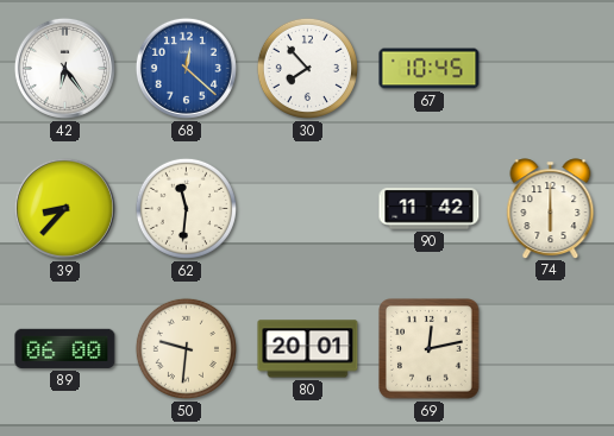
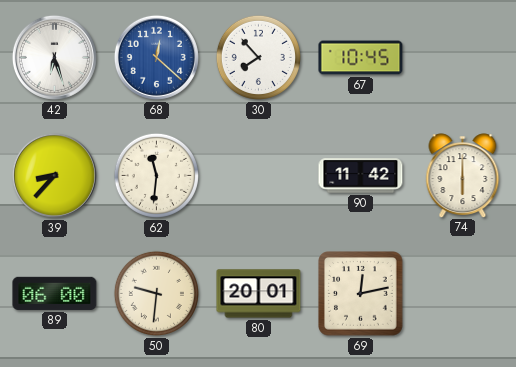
42: 6:24 -> 6:27
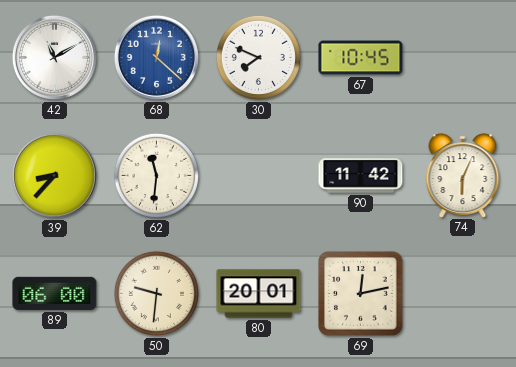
42: 6:27 -> 11:10
30: 7:53 -> 7:49
74: 6:00 -> 6:04
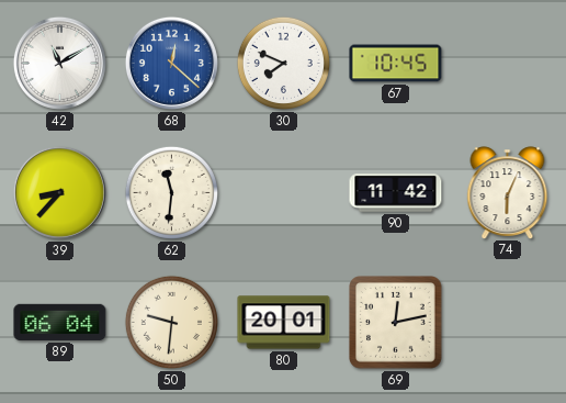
89: 06:00 -> 06:04
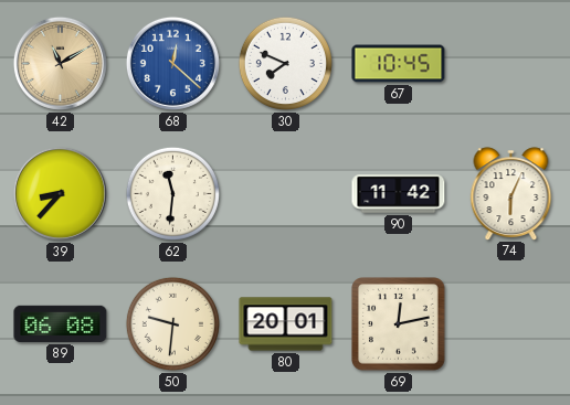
42 dial: white -> champagne
89: 06:04 -> 06:08
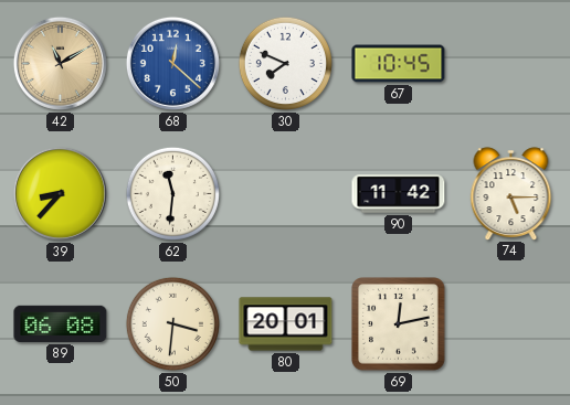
74: 6:04 -> 5:15
50: 9:31 -> 3:31
